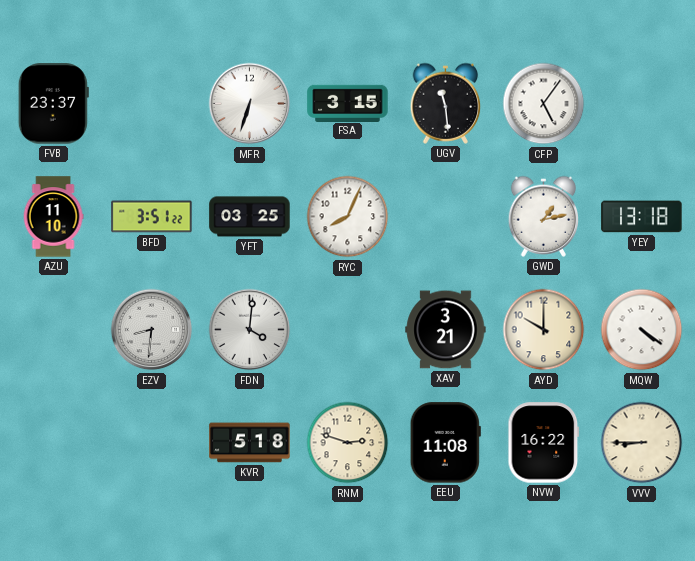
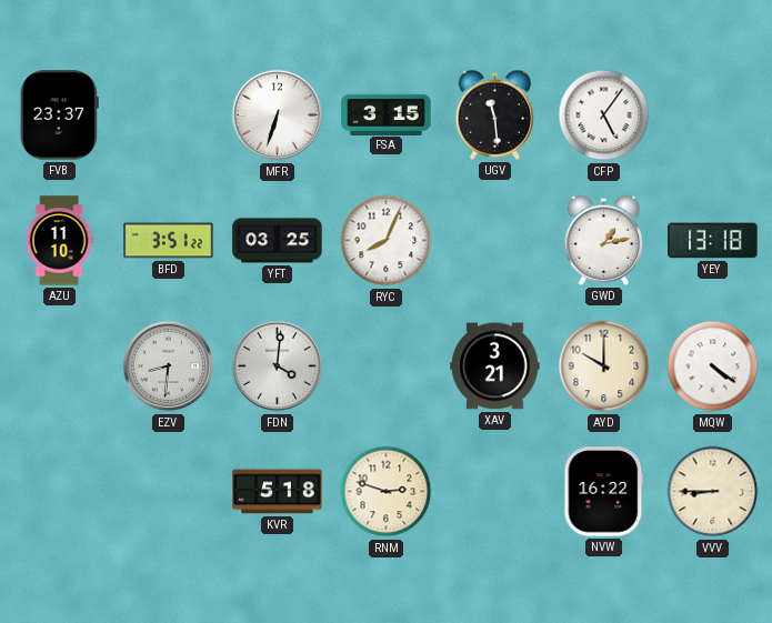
EEU: 11:08 -> none
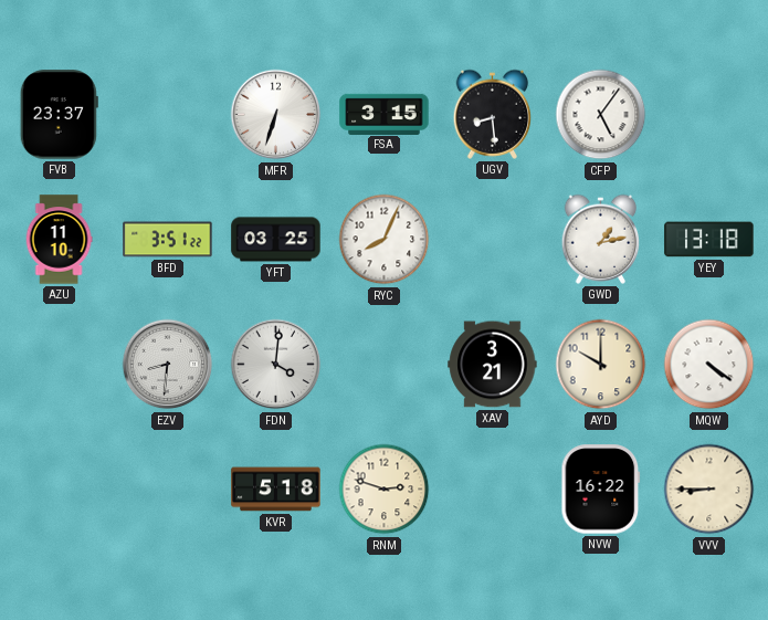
UGV: 11:29 -> 8:29
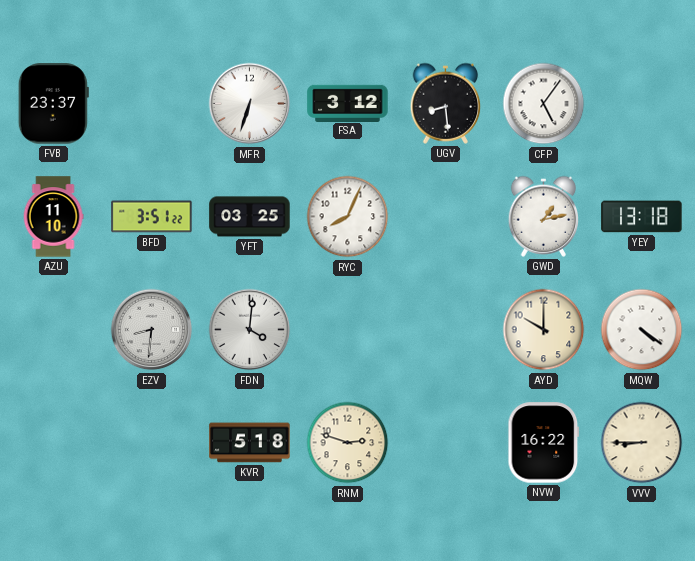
FSA: 3:15 -> 3:12
XAV: 3:21 -> none
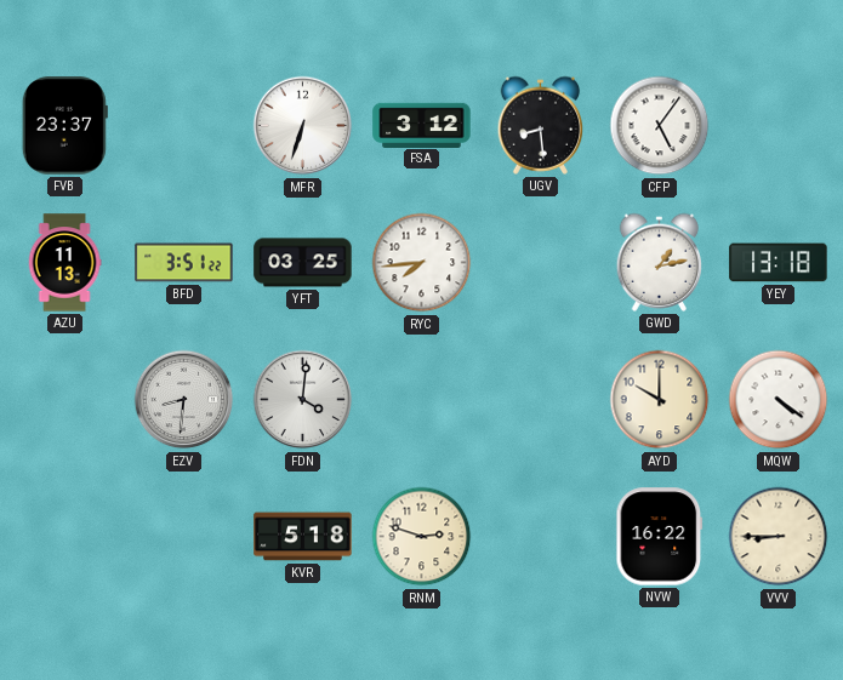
AZU: 11:10 -> 11:13
RYC: 8:04 -> 7:44
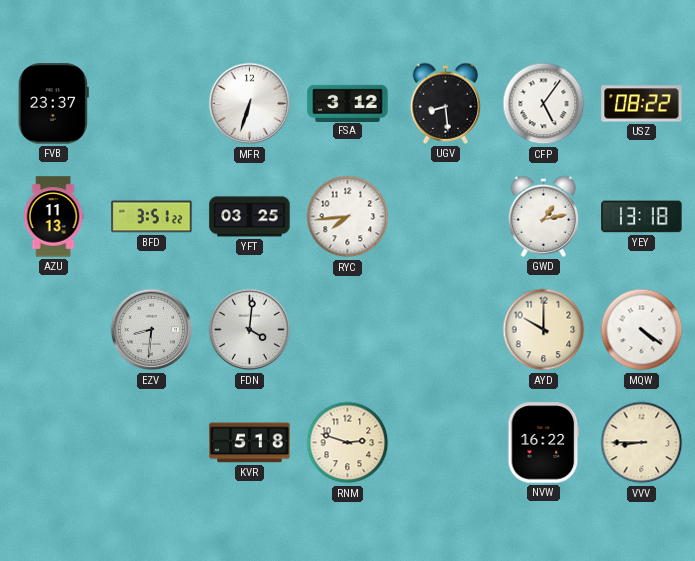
USZ: none -> 08:22
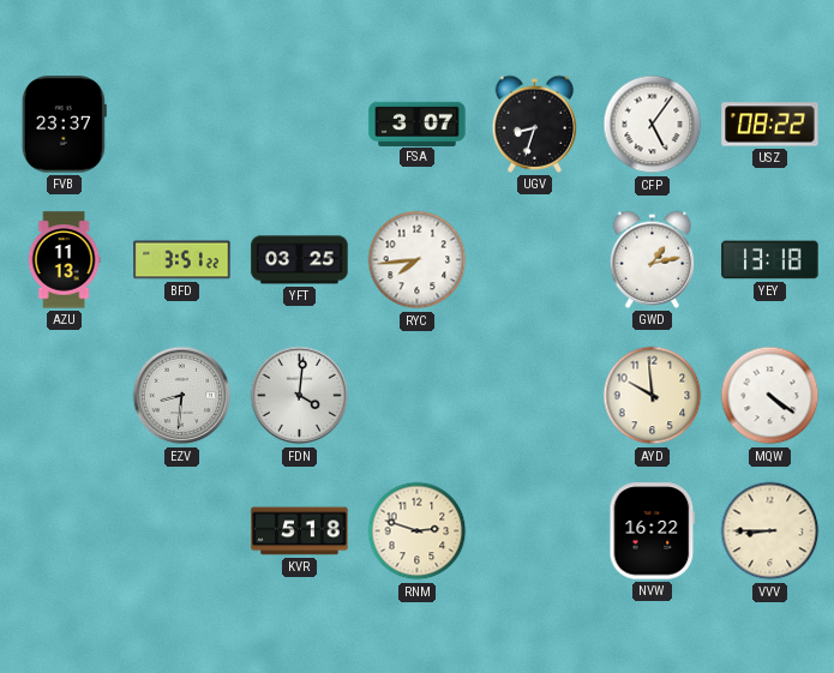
MFR: 6:33 -> none
FSA: 3:12 -> 3:07
UGV: 8:29 -> 8:33
AYD: 10:00 -> 9:59
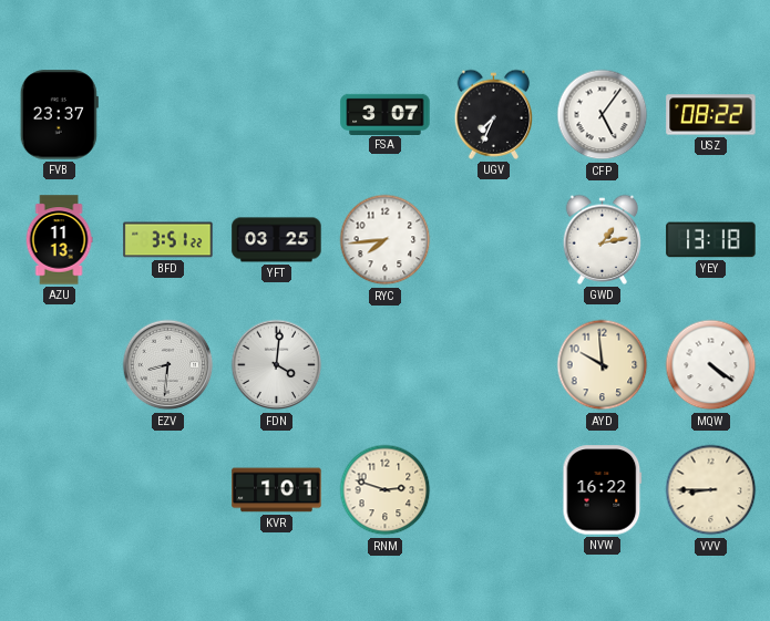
UGV: 8:33 -> 7:34
KVR: 5:18 -> 1:01
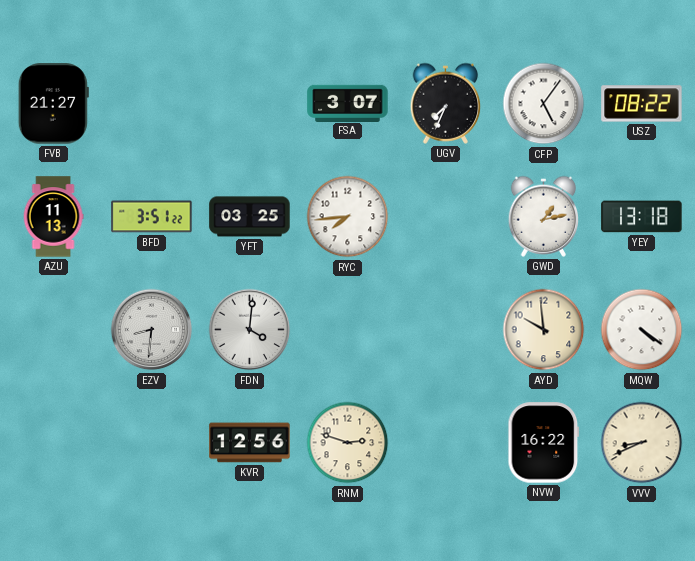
FVB: 23:37 -> 21:27
KVR: 1:01 -> 12:56
VVV: 8:45 -> 8:41
